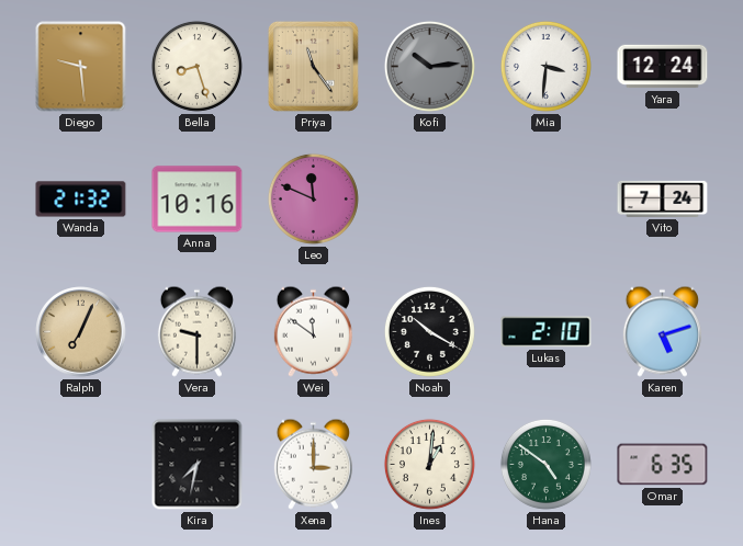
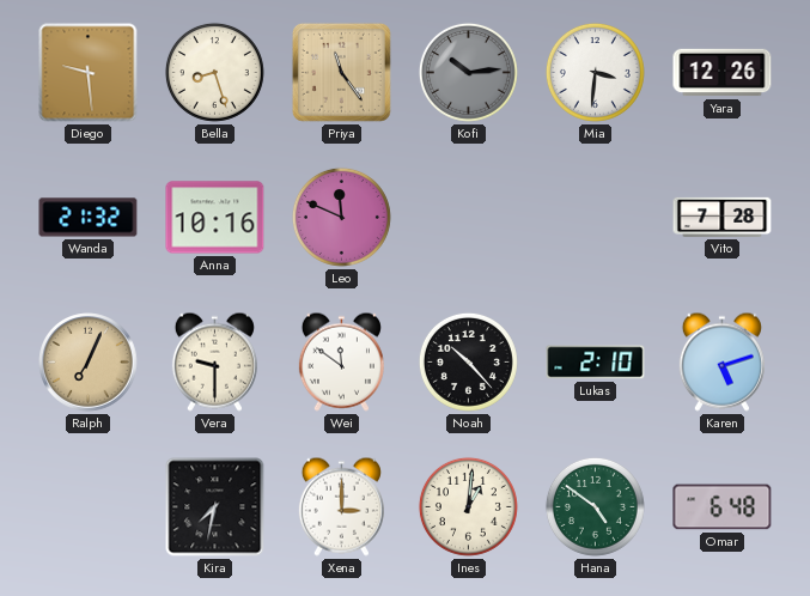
Yara: 12:24 -> 12:26
Vito: 7:24 -> 7:28
Noah: 10:20 -> 10:23
Omar: 6:35 -> 6:48
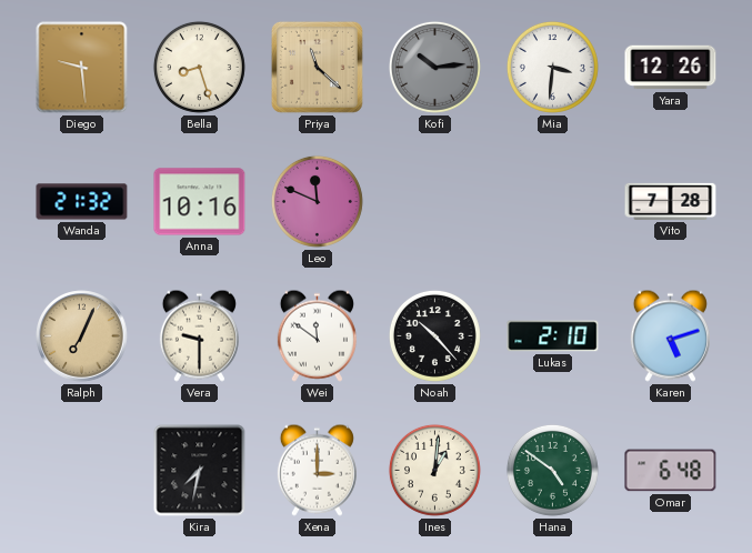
Priya: 11:24 -> 11:22
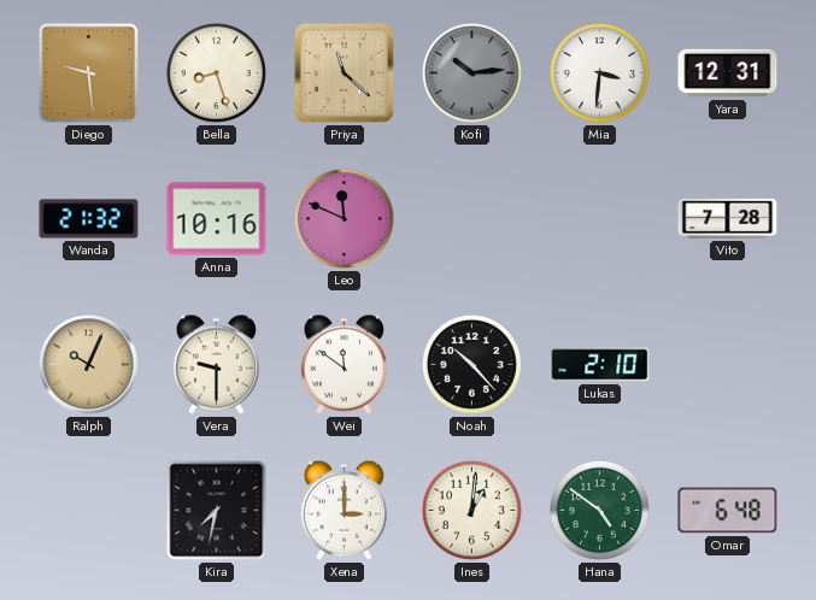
Yara: 12:26 -> 12:31
Ralph: 7:04 -> 10:04
Karen: 5:12 -> none
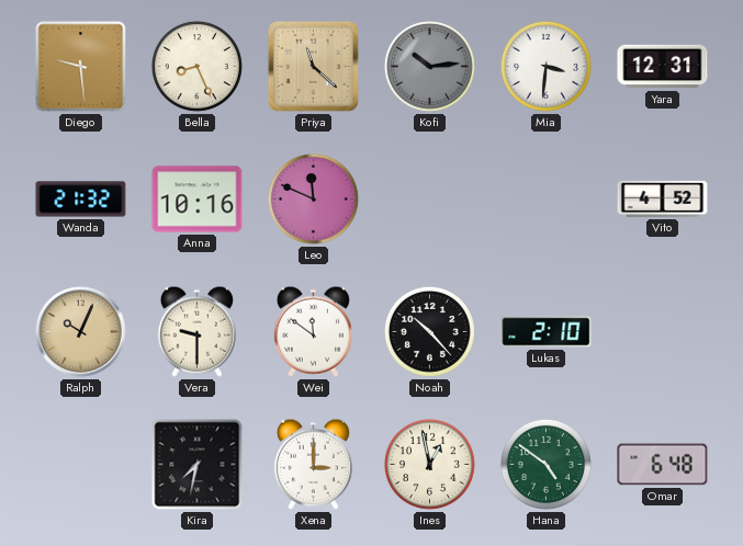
Bella: 8:27 -> 8:26
Vito: 7:28 -> 4:52
Ines: 1:01 -> 12:58
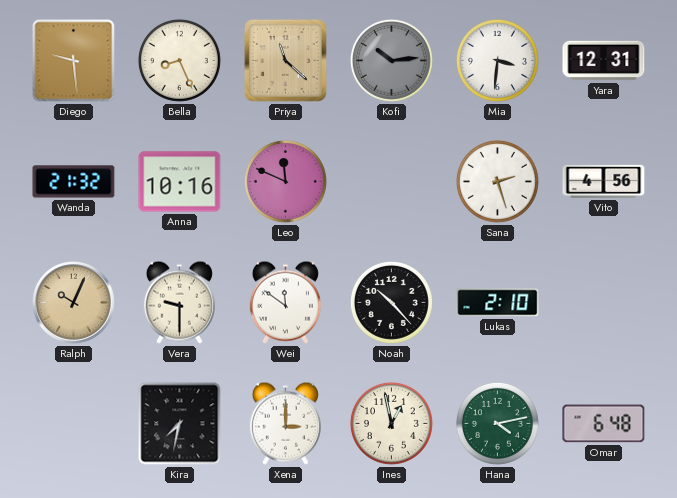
Sana: none -> 2:27
Vito: 4:52 -> 4:56
Hana: 4:51 -> 4:13
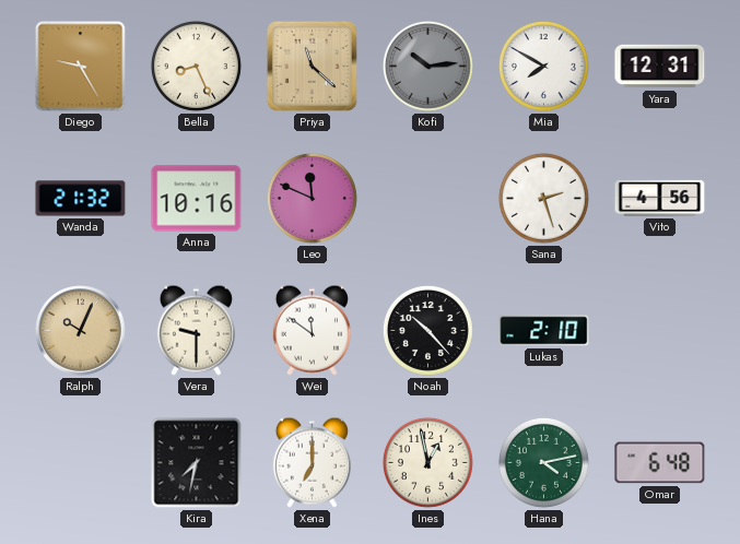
Diego: 9:29 -> 9:25
Mia: 3:31 -> 7:50
Xena: 3:00 -> 7:00
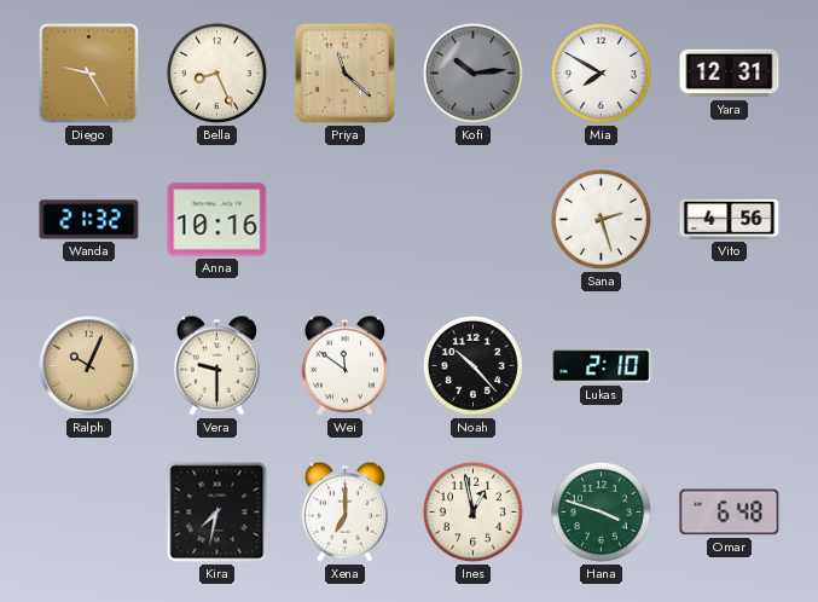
Leo: 11:49 -> none
Hana: 4:13 -> 3:48
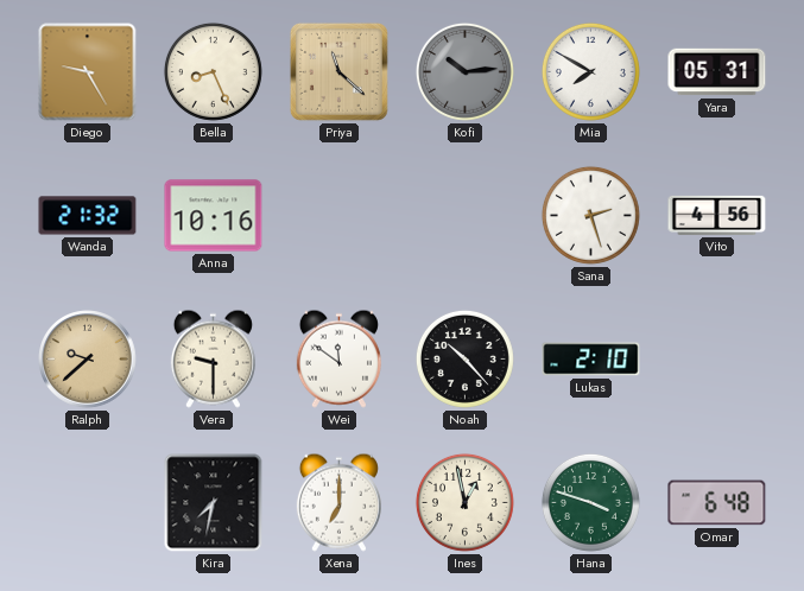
Yara: 12:31 -> 05:31
Ralph: 10:04 -> 9:38
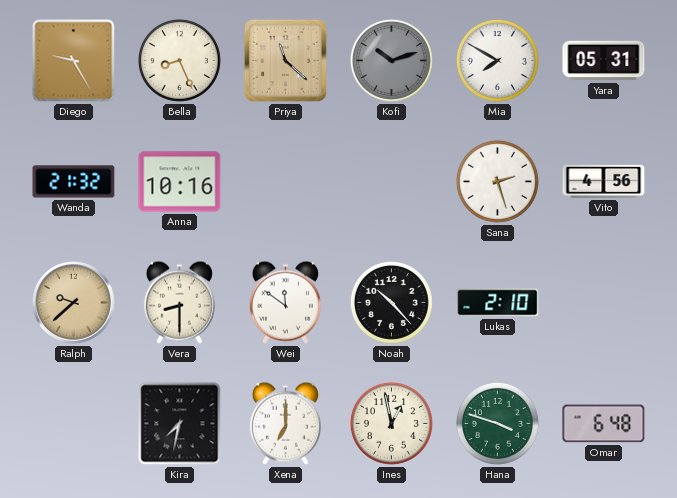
Kofi: 10:14 -> 10:12
Vera: 9:30 -> 8:30
